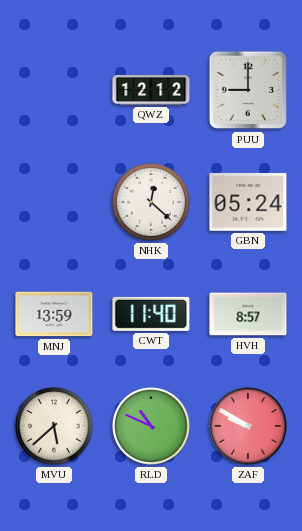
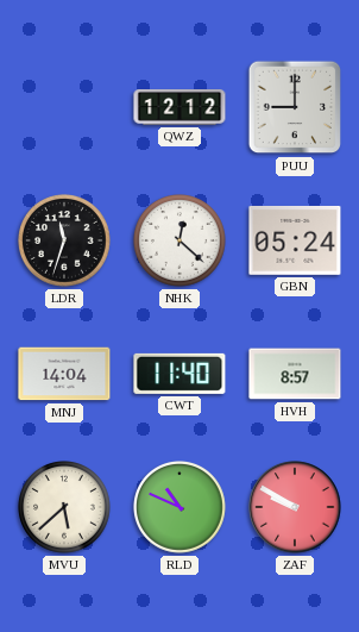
LDR: none -> 11:33
MNJ: 13:59 -> 14:04
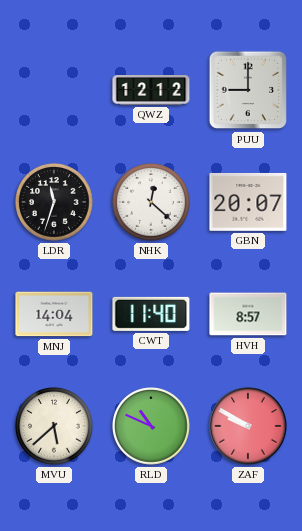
GBN: 05:24 -> 20:07
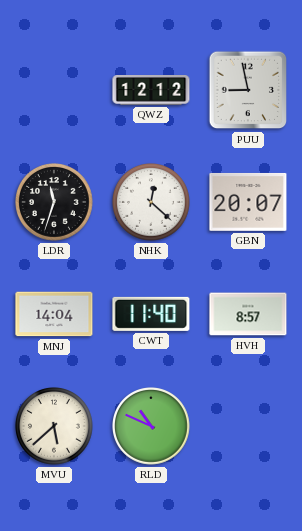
PUU: 9:00 -> 8:58
ZAF: 9:50 -> none
